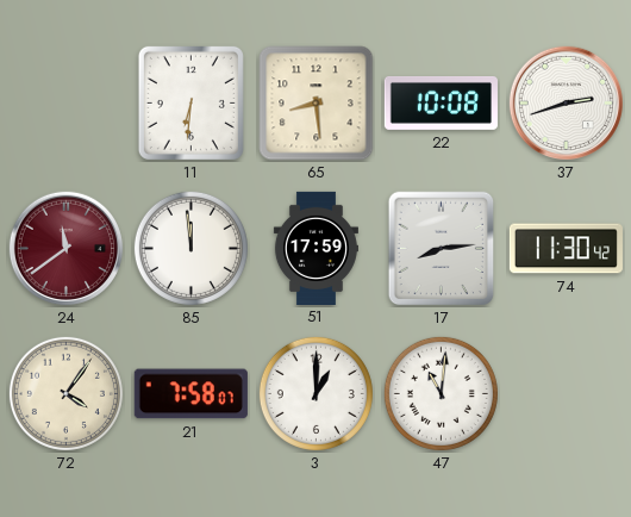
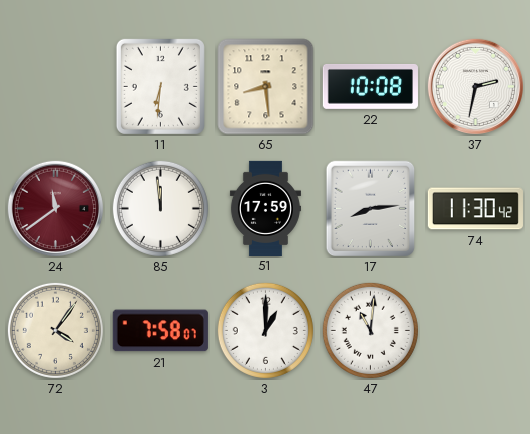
37: 2:42 -> 2:32
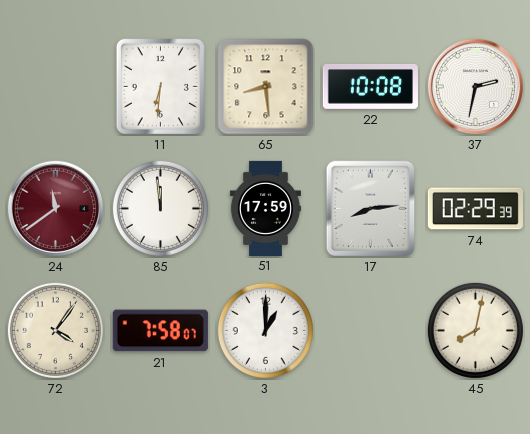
74: 11:30 -> 02:29
47: 11:01 -> none
45: none -> 8:02
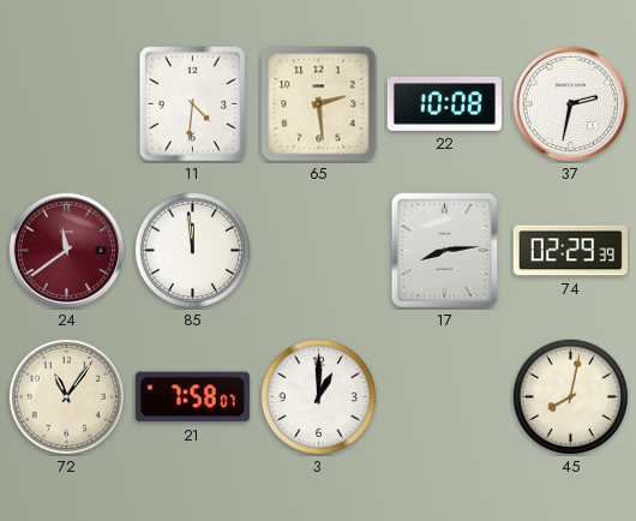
11: 6:31 -> 4:31
65: 8:29 -> 2:29
51: 17:59 -> none
72: 4:06 -> 11:06
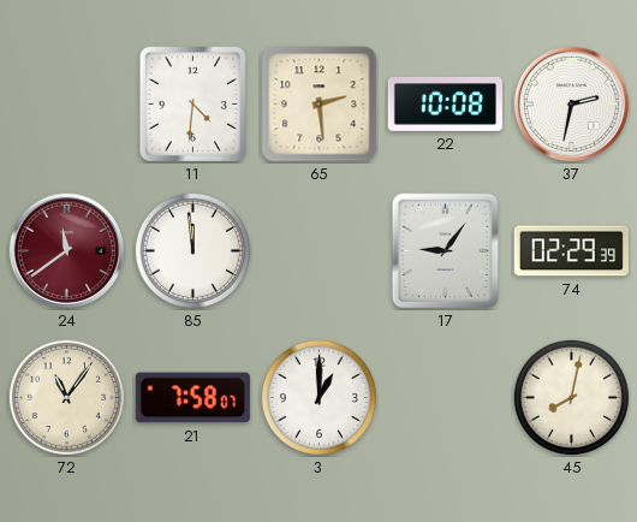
17: 8:14 -> 9:06
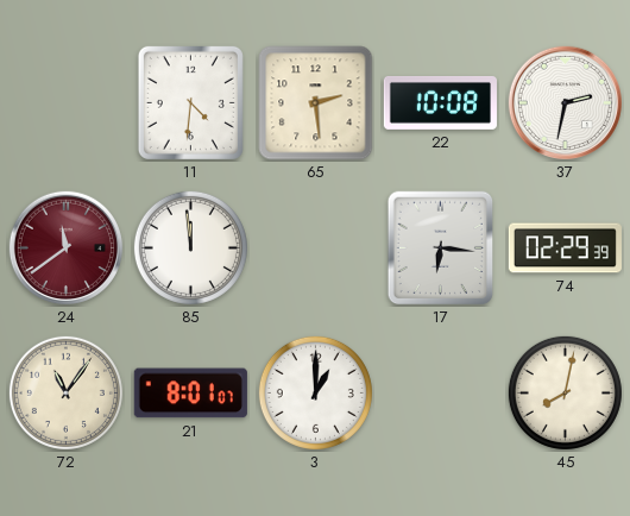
17: 9:06 -> 6:16
21: 7:58 -> 8:01
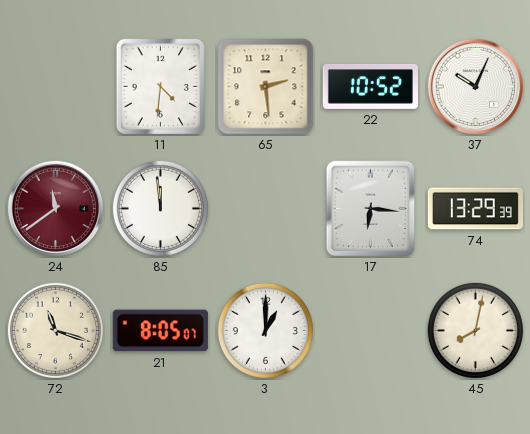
22: 10:08 -> 10:52
37: 2:32 -> 10:04
74: 02:29 -> 13:29
72: 11:06 -> 11:18
21: 8:01 -> 8:05
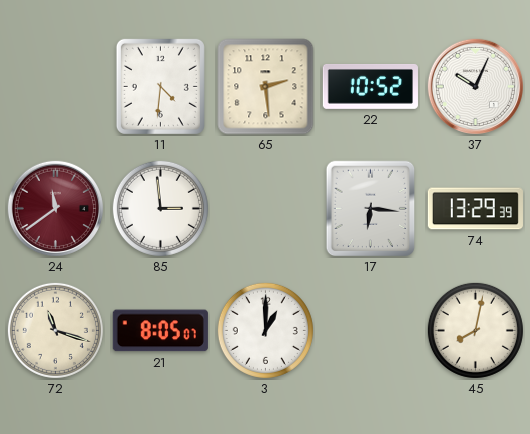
85: 11:59 -> 2:59
